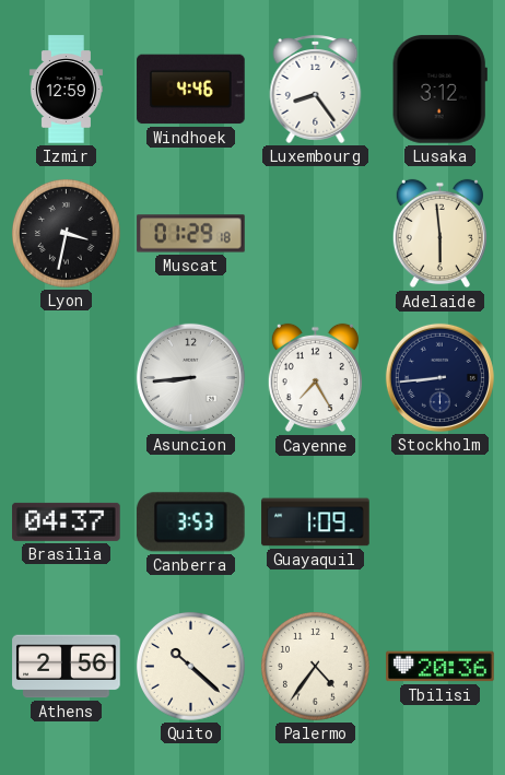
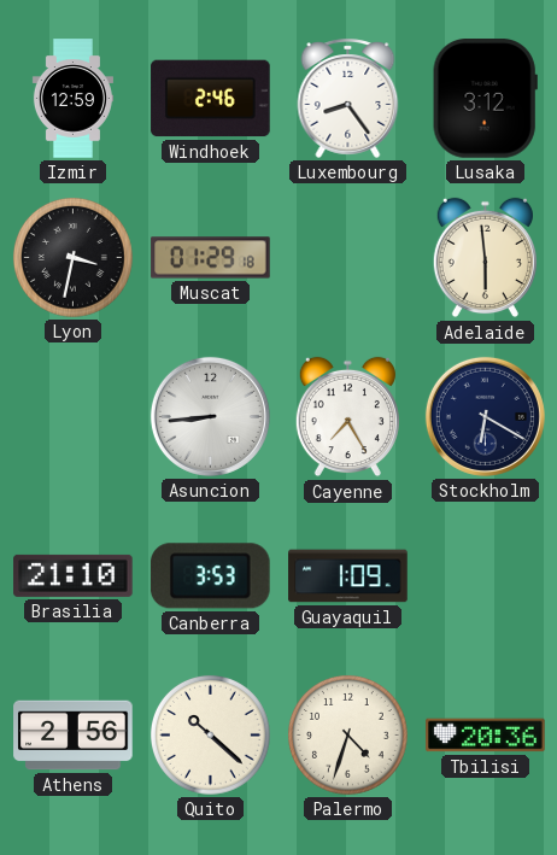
Windhoek: 4:46 -> 2:46
Stockholm: 8:44 -> 6:20
Brasilia: 04:37 -> 21:10
Palermo: 4:36 -> 4:33
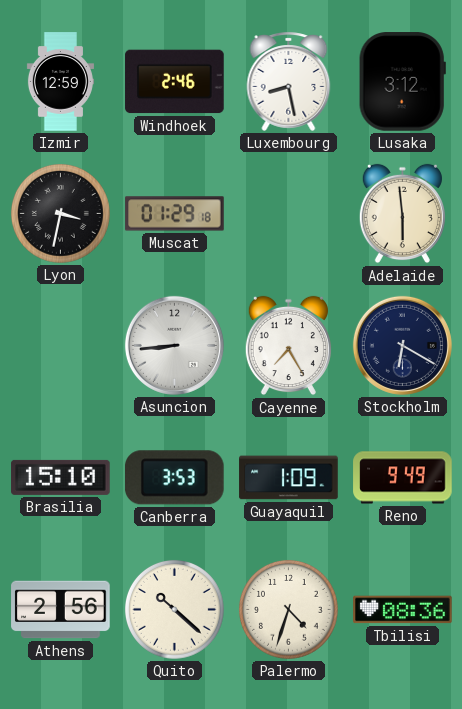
Luxembourg: 8:24 -> 8:28
Brasilia: 21:10 -> 15:10
Reno: none -> 9:49
Tbilisi: 20:36 -> 08:36
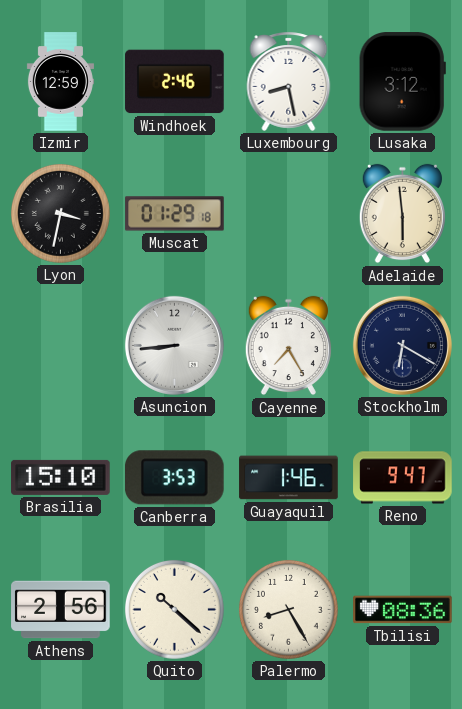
Guayaquil: 1:09 -> 1:46
Reno: 9:49 -> 9:47
Palermo: 4:33 -> 8:25
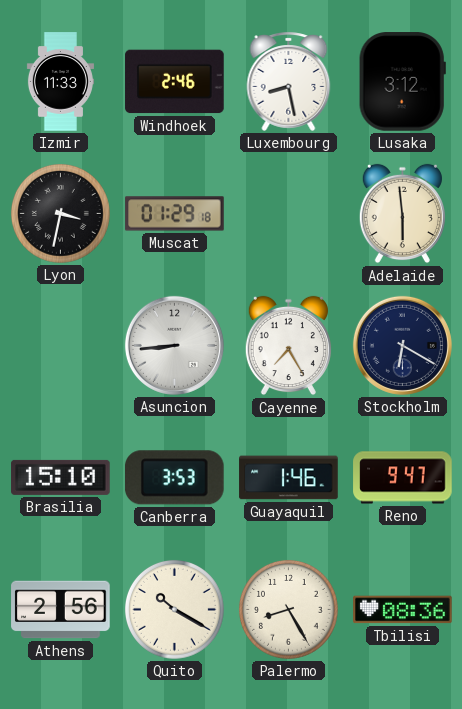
Izmir: 12:59 -> 11:33
Quito: 10:22 -> 10:20
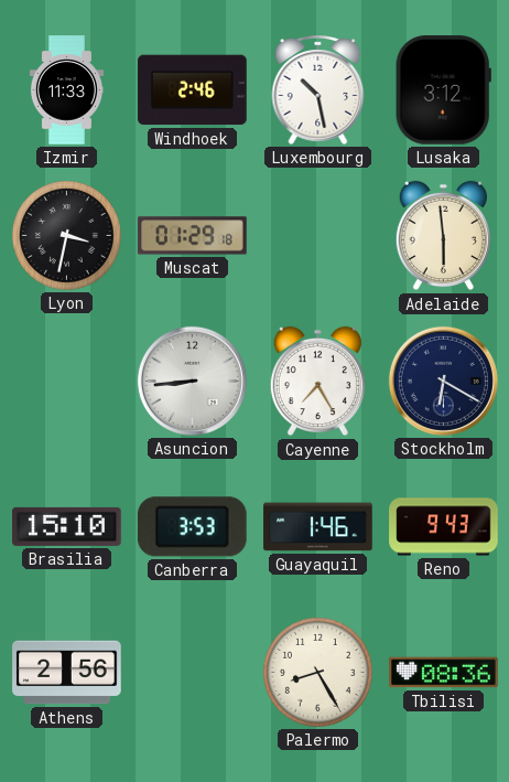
Luxembourg: 8:28 -> 10:28
Reno: 9:47 -> 9:43
Quito: 10:20 -> none
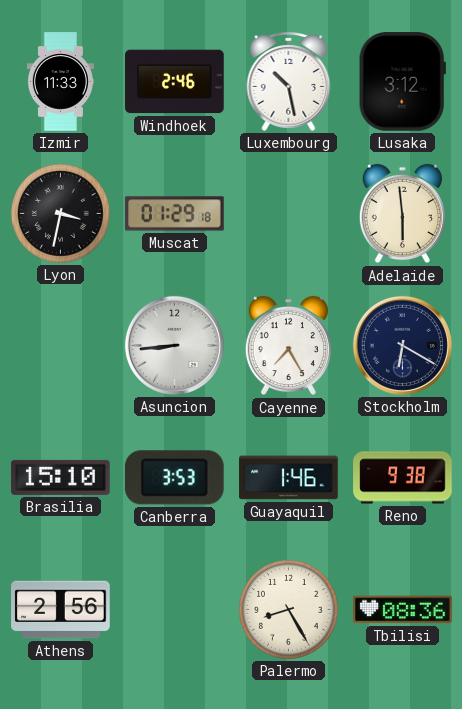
Reno: 9:43 -> 9:38
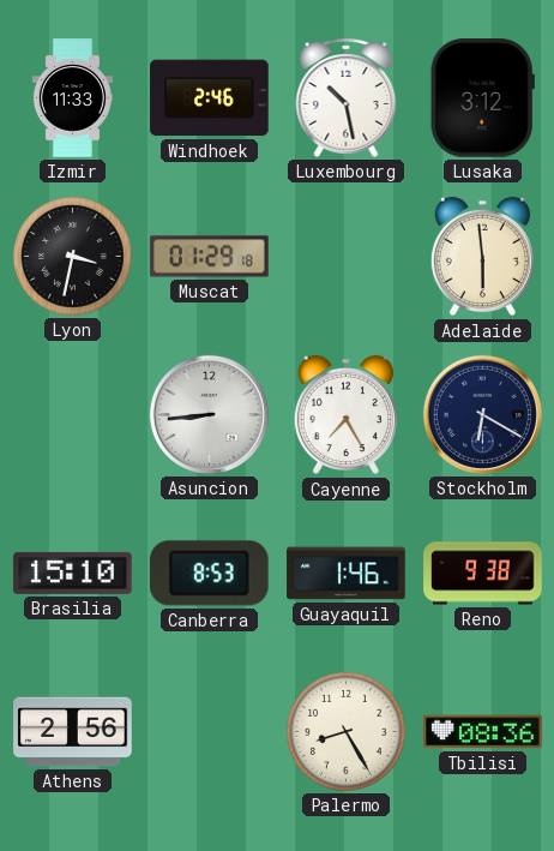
Canberra: 3:53 -> 8:53
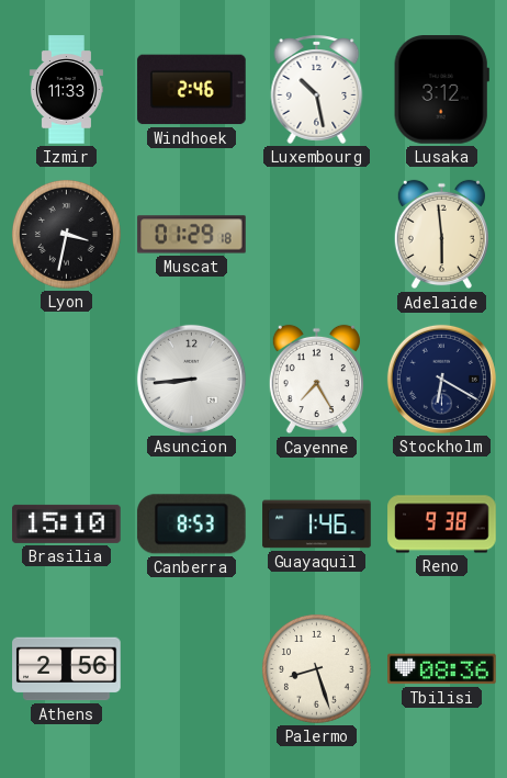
Palermo: 8:25 -> 8:27
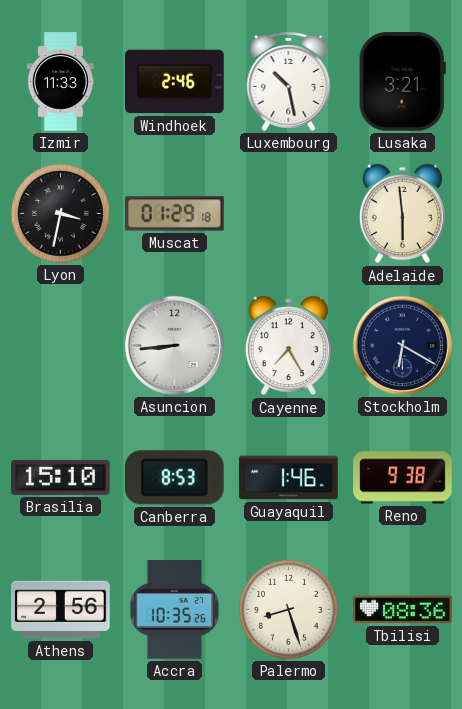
Lusaka: 3:12 -> 3:21
Accra: none -> 10:35
